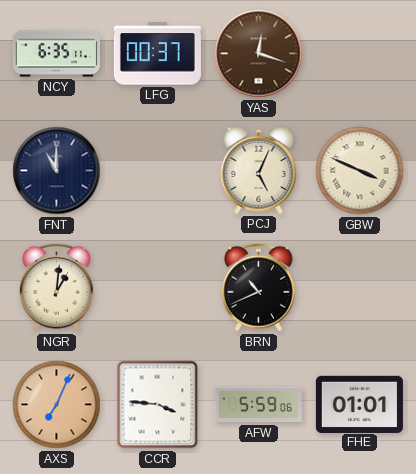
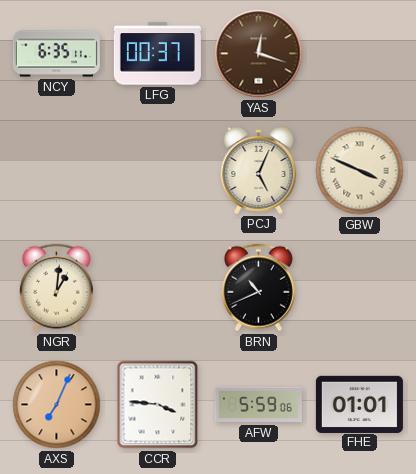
FNT: 11:00 -> none
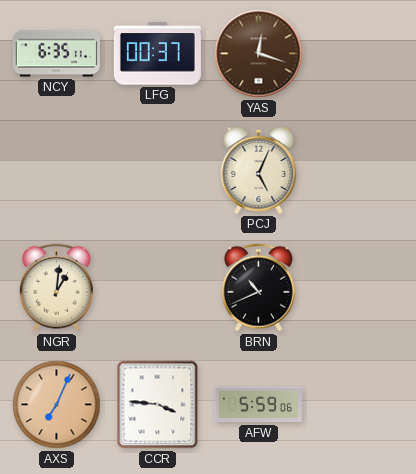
GBW: 3:49 -> none
FHE: 01:01 -> none
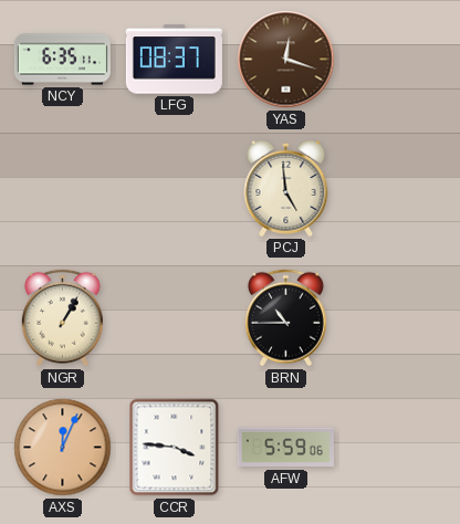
LFG: 00:37 -> 08:37
PCJ: 5:04 -> 4:59
NGR: 1:01 -> 1:05
BRN: 10:41 -> 10:45
AXS: 7:04 -> 12:04
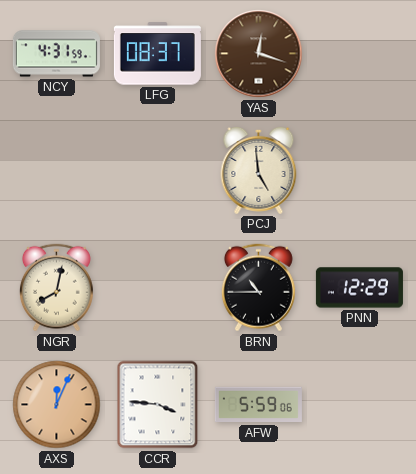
NCY: 6:35 -> 4:31
NGR: 1:05 -> 8:02
PNN: none -> 12:29
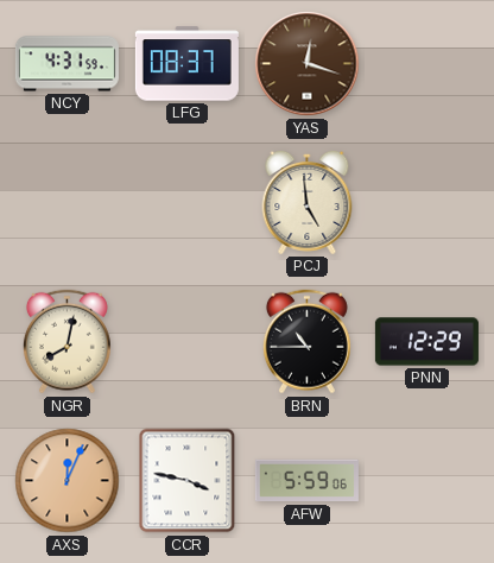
CCR: 3:46 -> 3:47
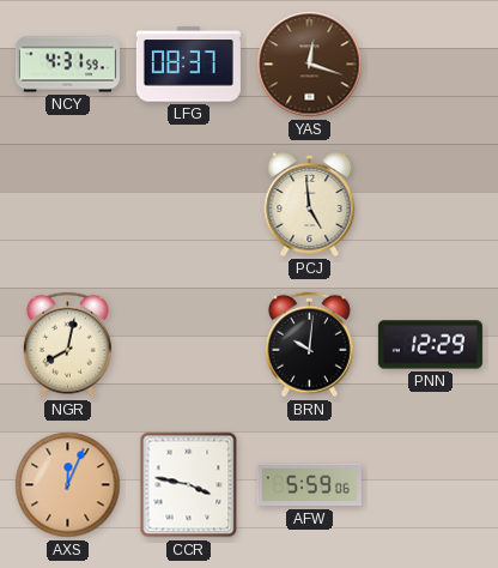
BRN: 10:45 -> 10:01
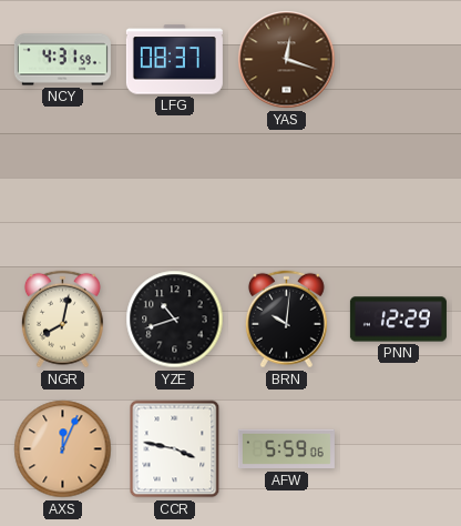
PCJ: 4:59 -> none
YZE: none -> 10:42
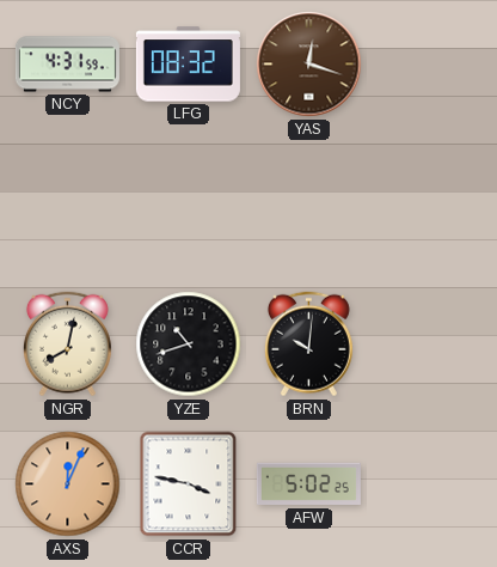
LFG: 08:37 -> 08:32
PNN: 12:29 -> none
AFW: 5:59 -> 5:02
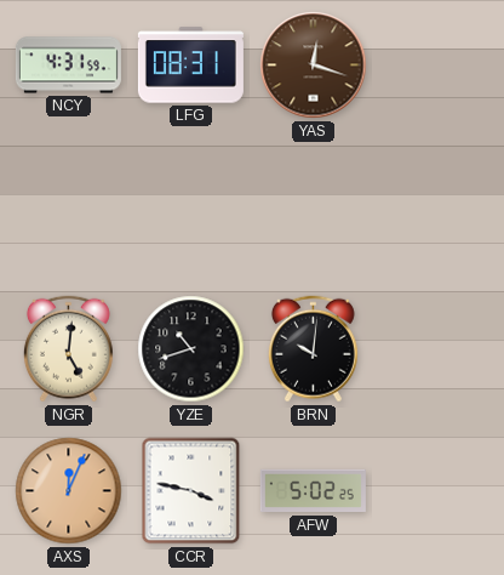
LFG: 08:32 -> 08:31
NGR: 8:02 -> 5:01
